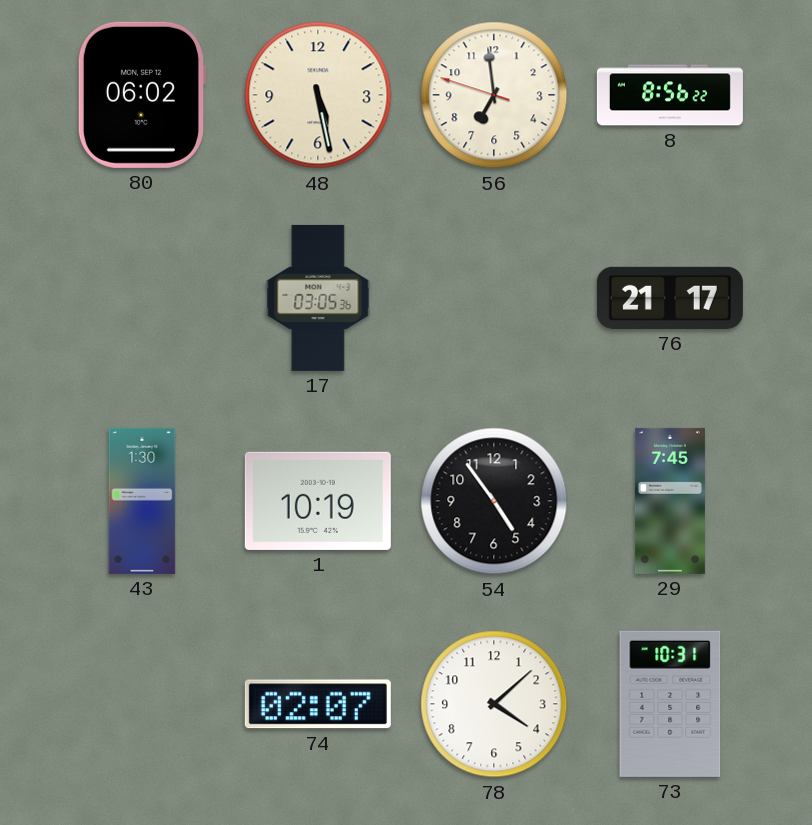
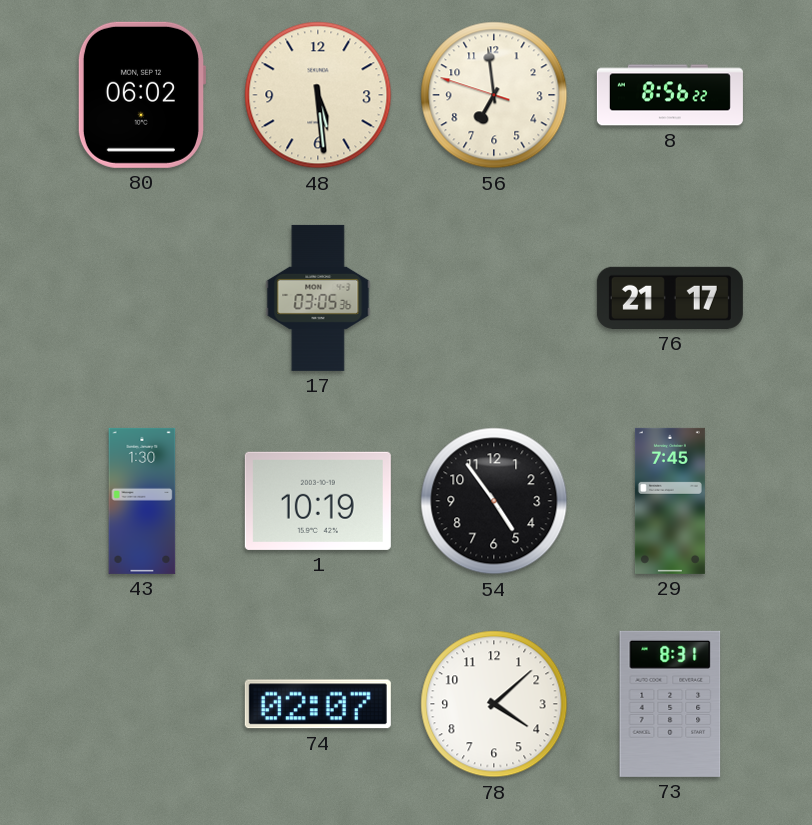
48: 5:28 -> 5:29
73: 10:31 -> 8:31
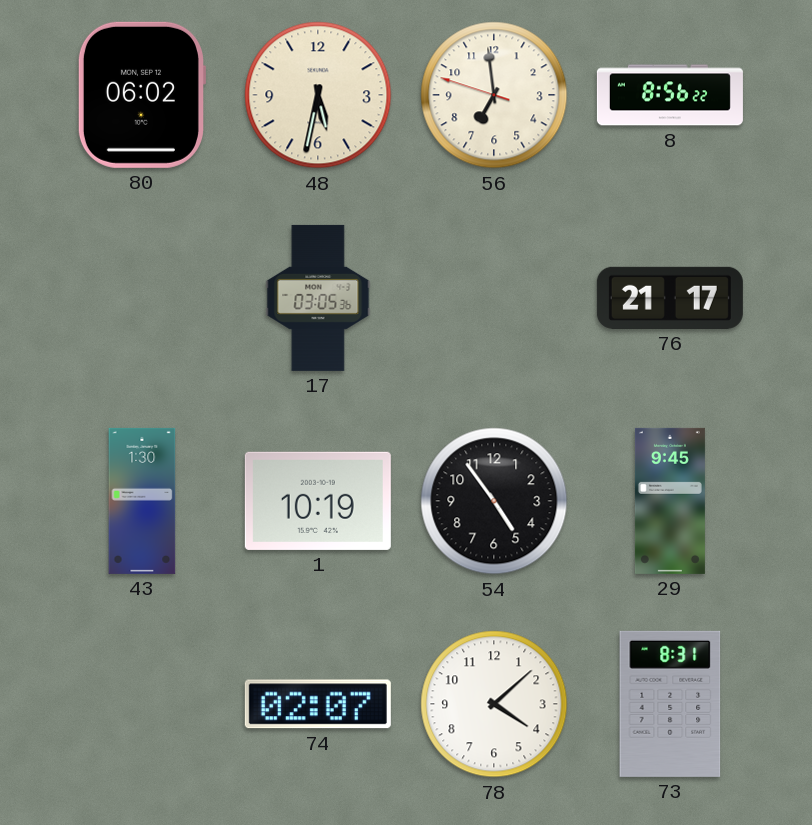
48: 5:29 -> 5:32
29: 7:45 -> 9:45
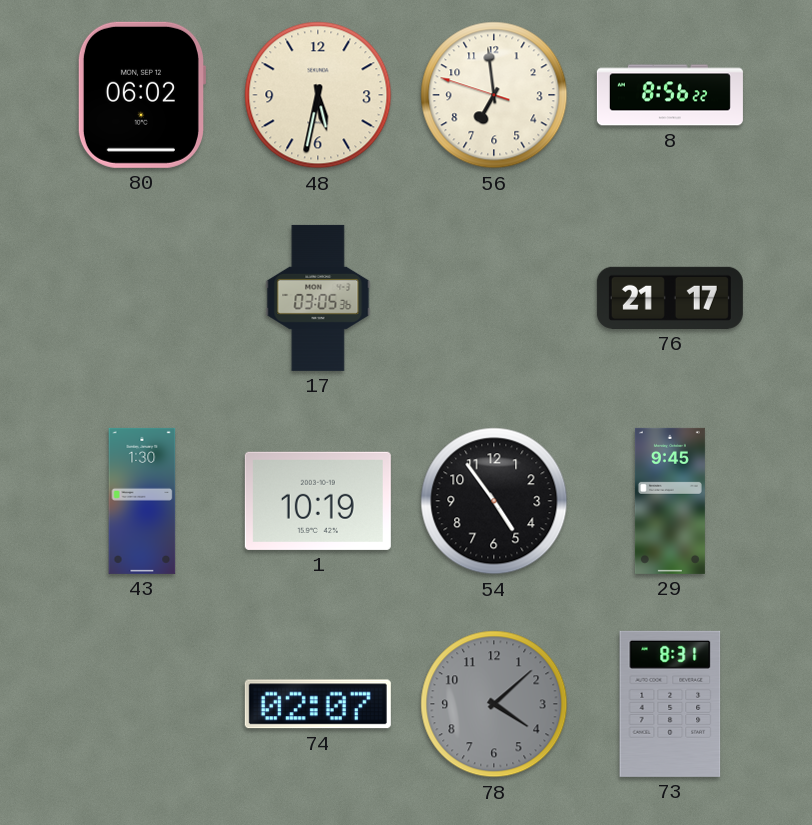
78 dial: white -> grey
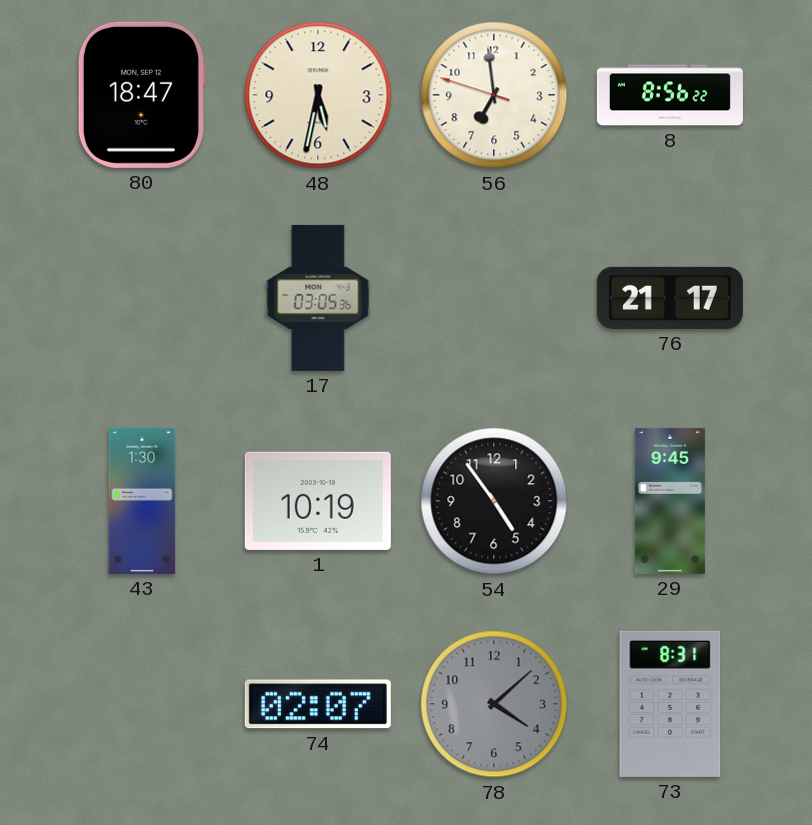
80: 06:02 -> 18:47
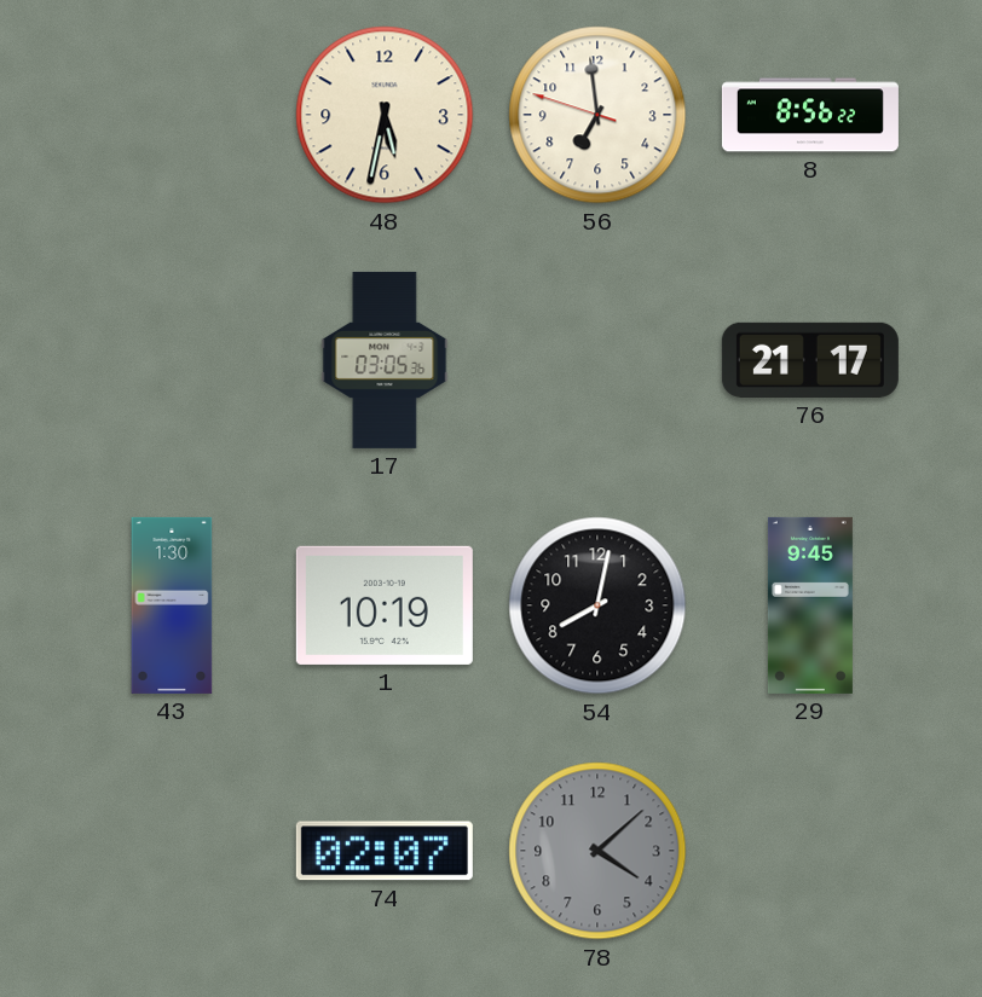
80: 18:47 -> none
54: 4:54 -> 8:02
73: 8:31 -> none
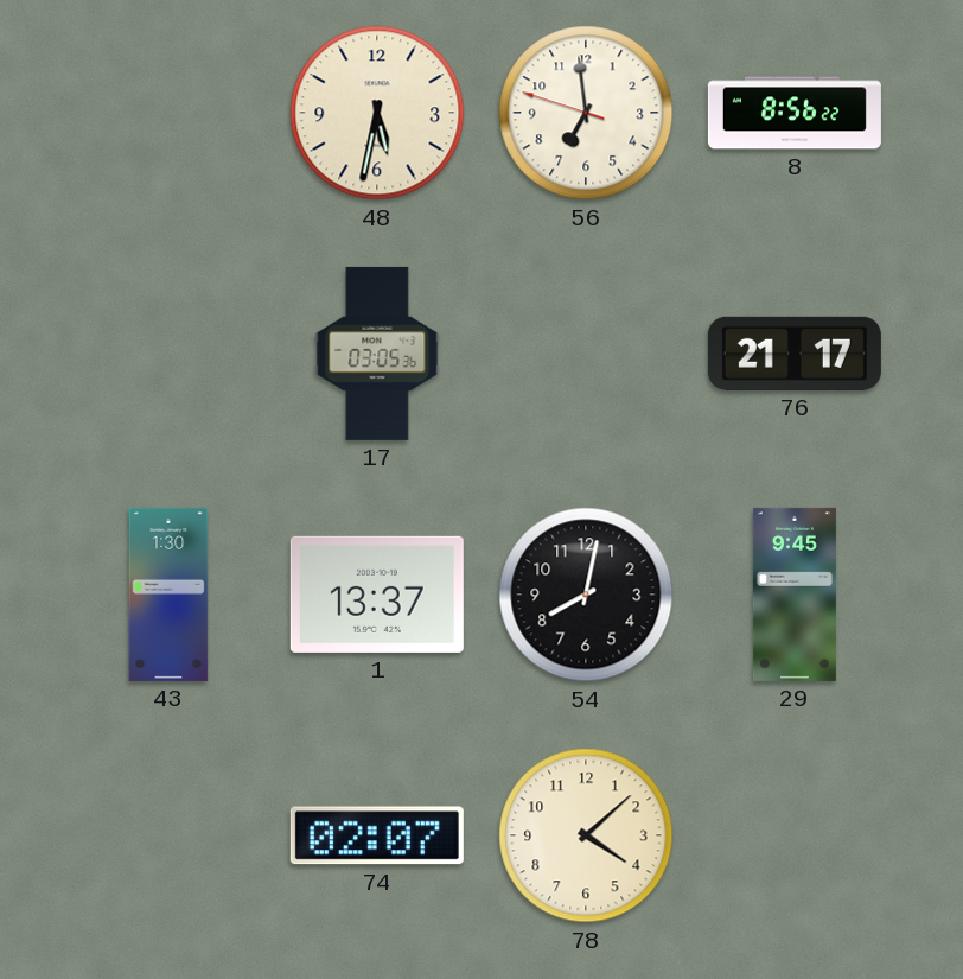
1: 10:19 -> 13:37
78 dial: grey -> cream
